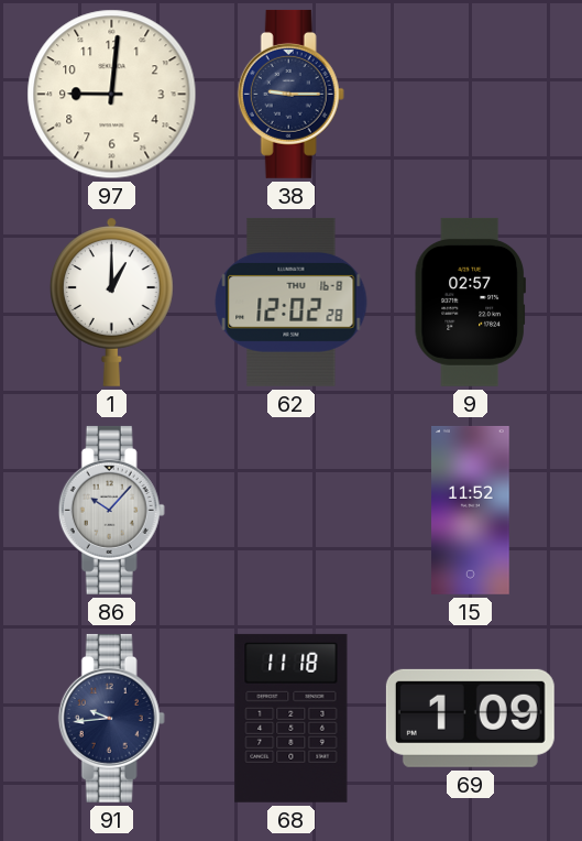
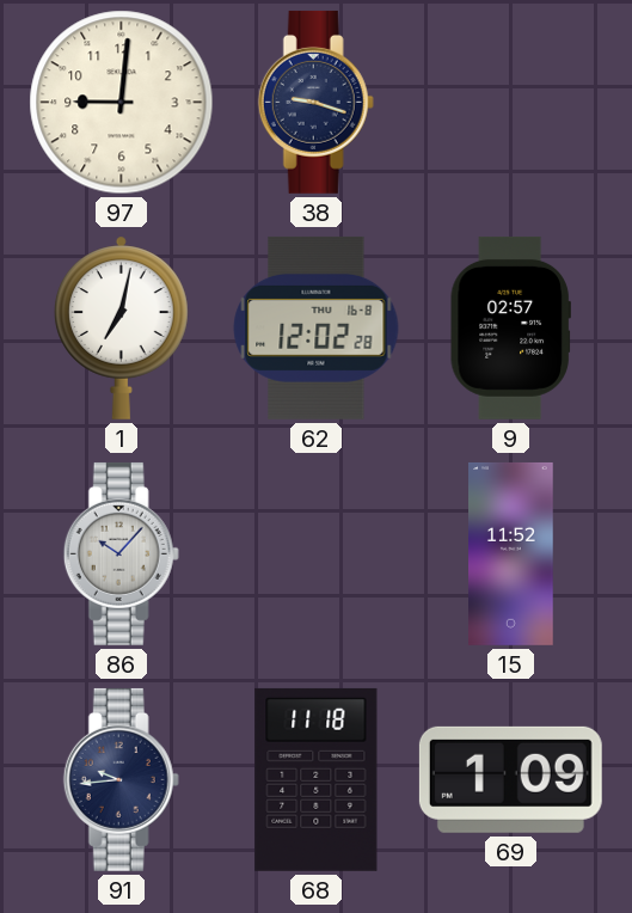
38: 9:15 -> 9:18
1: 1:00 -> 7:02
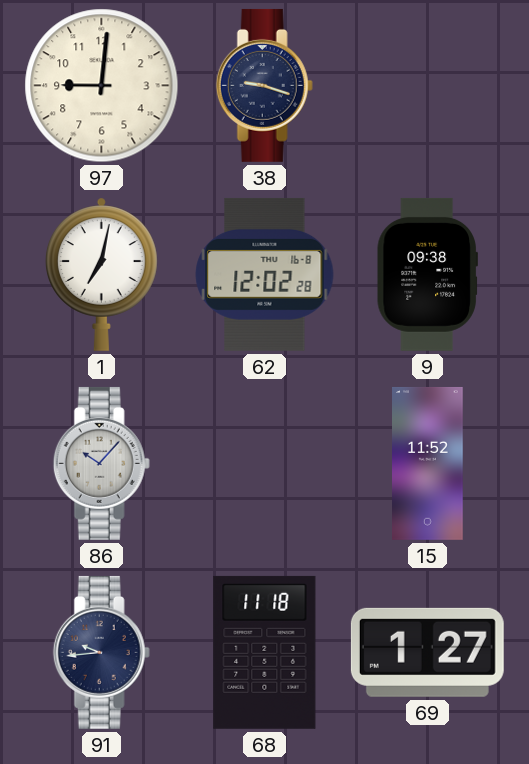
9: 02:57 -> 09:38
69: 1:09 -> 1:27
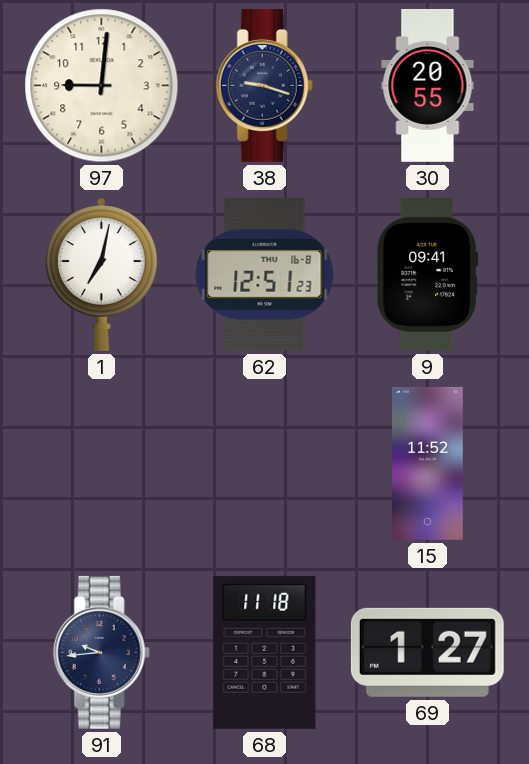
30: none -> 20:55
62: 12:02 -> 12:51
9: 09:38 -> 09:41
86: 10:07 -> none
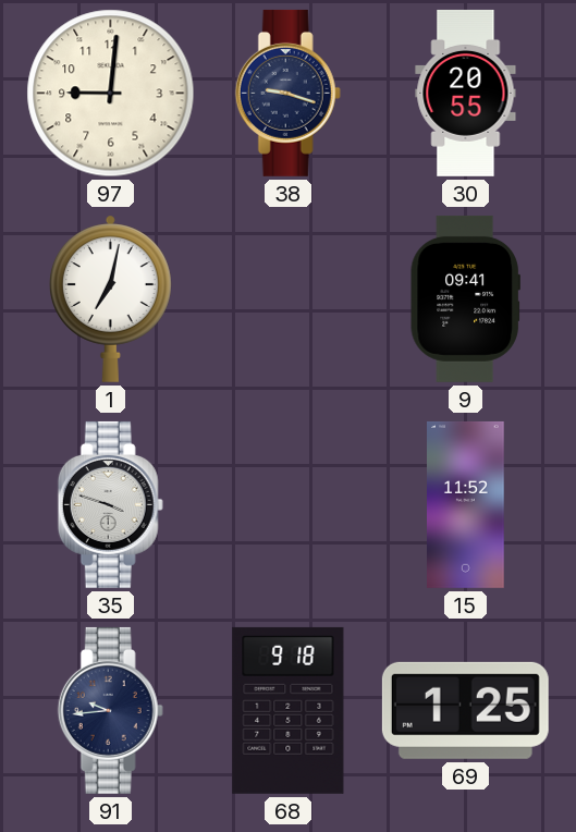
62: 12:51 -> none
35: none -> 3:48
68: 11:18 -> 9:18
69: 1:27 -> 1:25
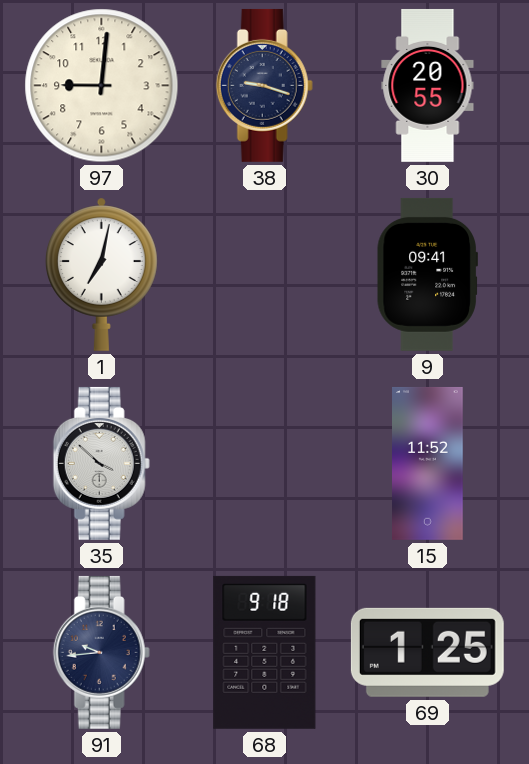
35: 3:48 -> 3:52
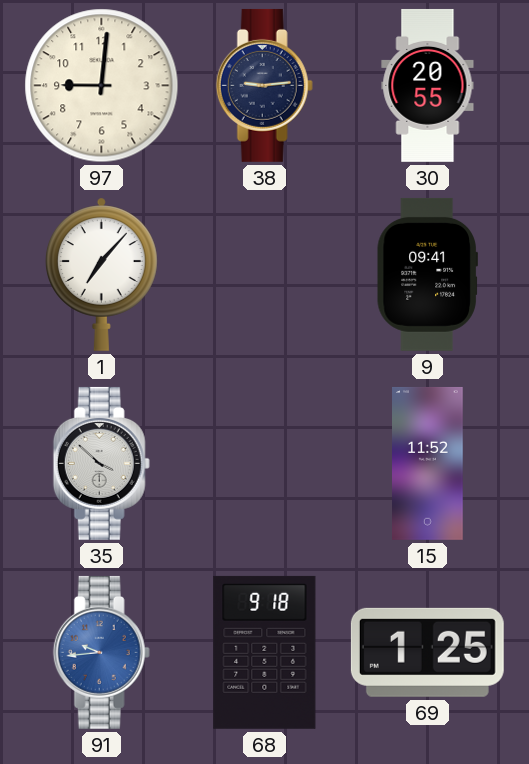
38: 9:18 -> 9:14
1: 7:02 -> 7:07
91 dial: navy -> blue
